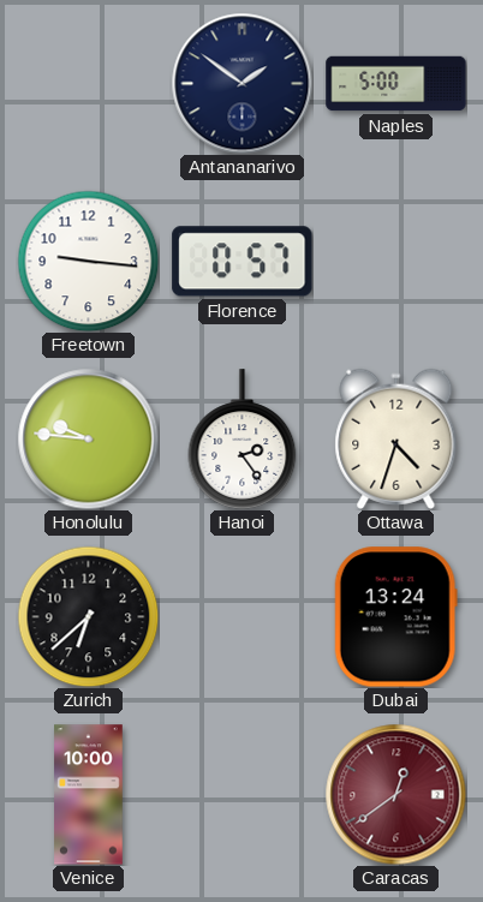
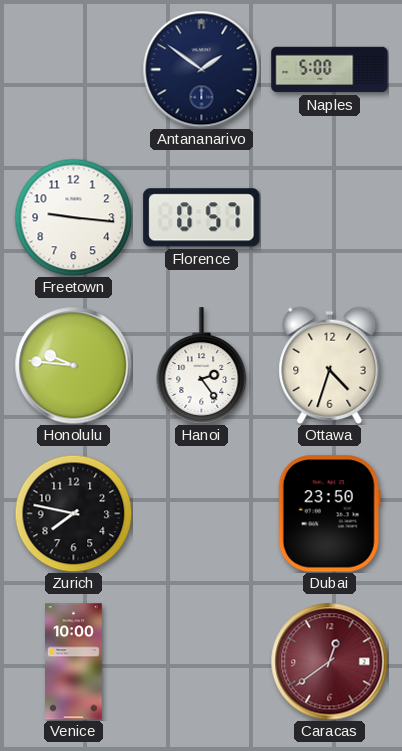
Zurich: 6:38 -> 7:47
Dubai: 13:24 -> 23:50
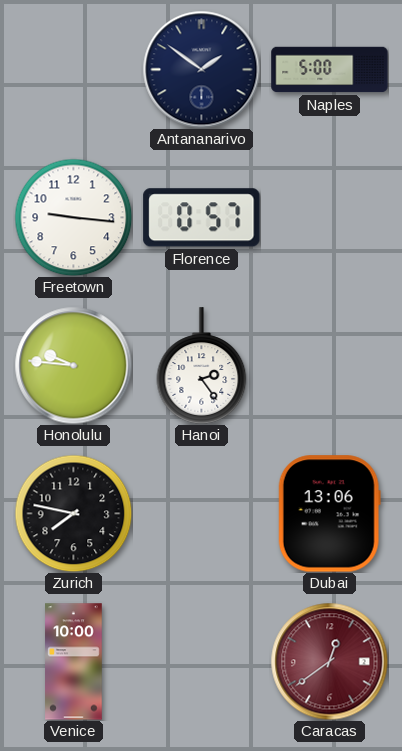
Ottawa: 4:33 -> none
Dubai: 23:50 -> 13:06
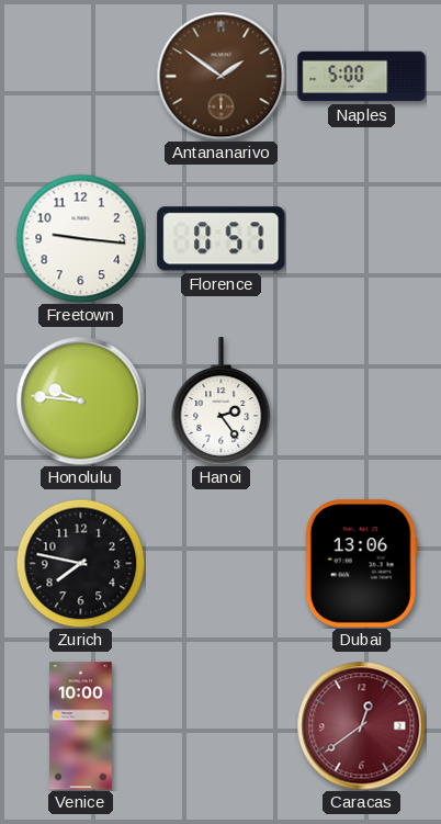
Antananarivo dial: navy -> brown
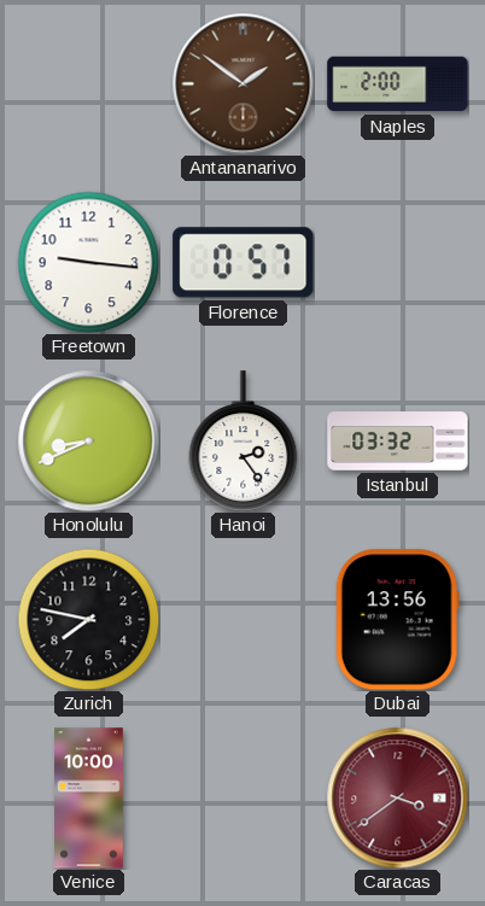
Naples: 5:00 -> 2:00
Honolulu: 9:46 -> 8:41
Istanbul: none -> 03:32
Dubai: 13:06 -> 13:56
Caracas: 12:39 -> 3:39
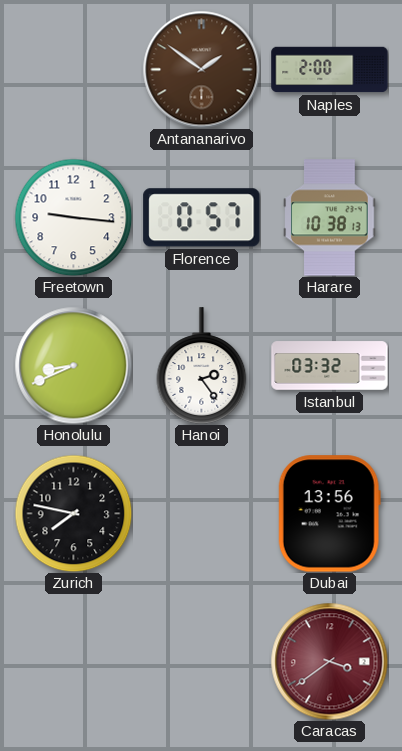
Harare: none -> 10:38
Venice: 10:00 -> none
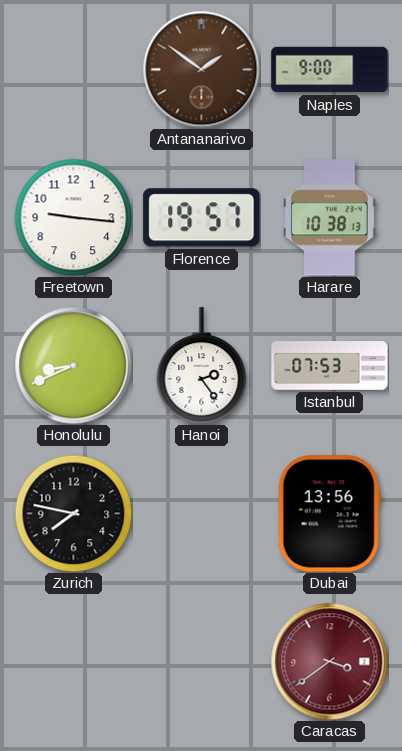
Naples: 2:00 -> 9:00
Florence: 0:57 -> 19:57
Istanbul: 03:32 -> 07:53
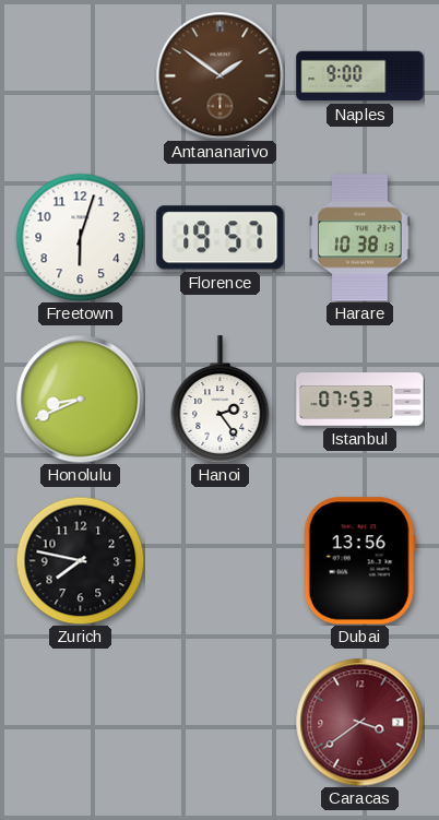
Freetown: 9:16 -> 6:03
